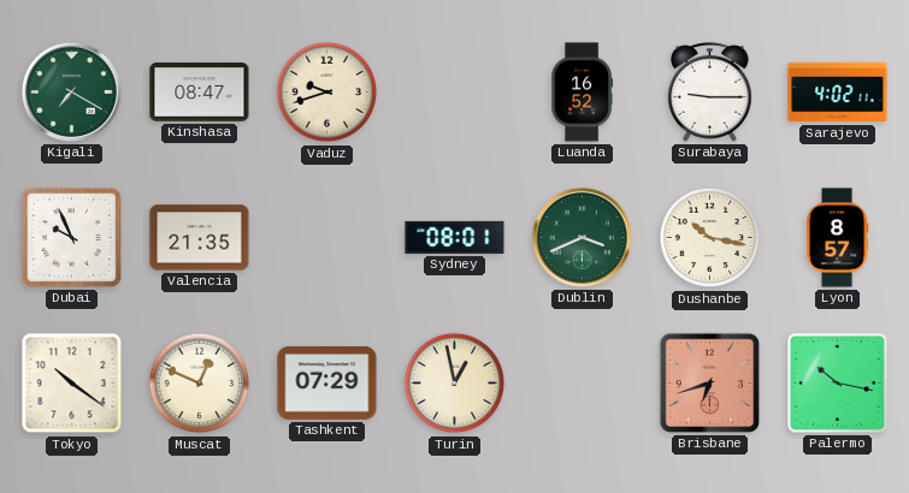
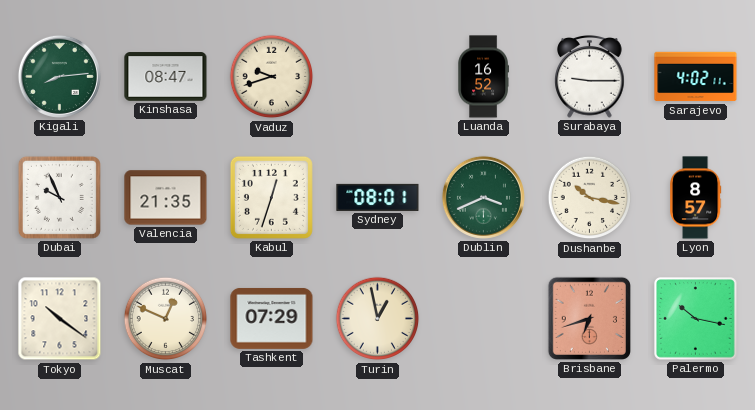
Kigali: 7:20 -> 8:14
Kabul: none -> 12:33
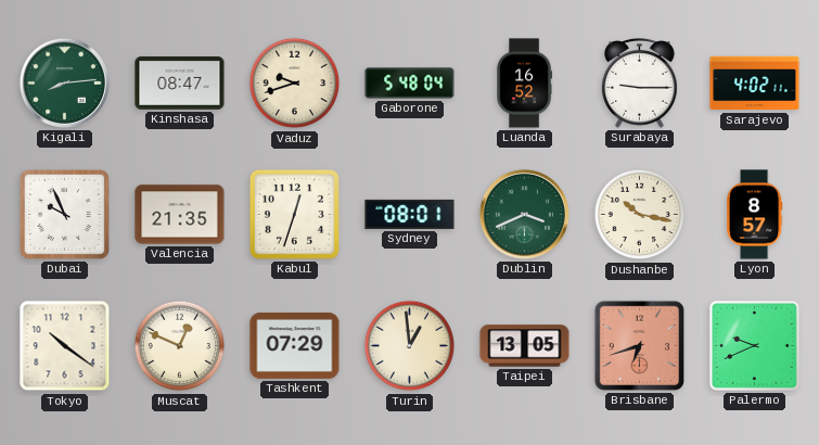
Gaborone: none -> 5:48
Turin: 12:58 -> 12:59
Taipei: none -> 13:05
Palermo: 10:17 -> 9:41
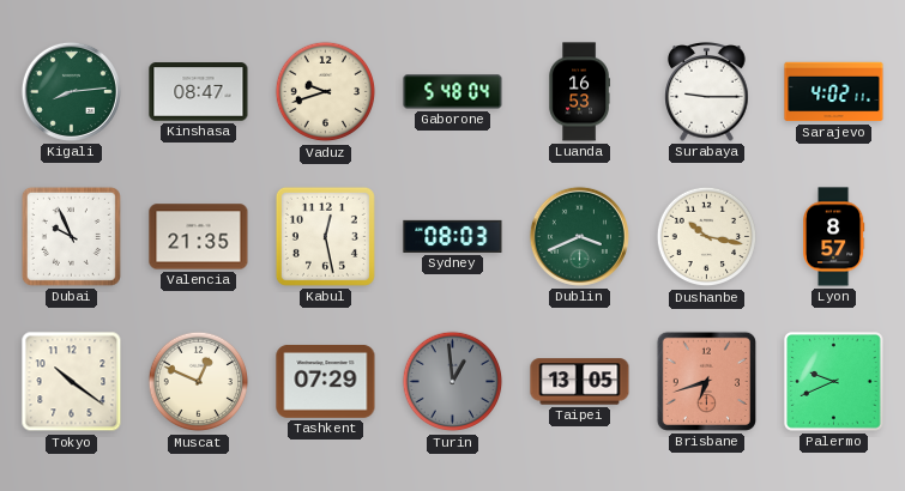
Luanda: 16:52 -> 16:53
Kabul: 12:33 -> 12:28
Sydney: 08:01 -> 08:03
Turin dial: cream -> grey
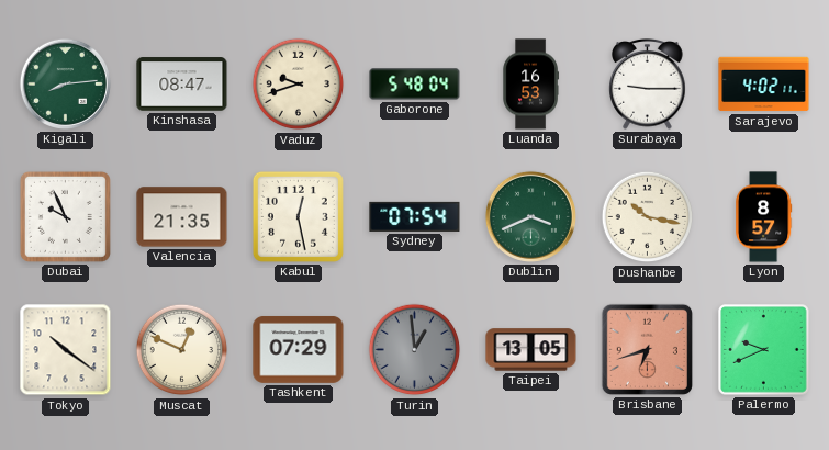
Sydney: 08:03 -> 07:54
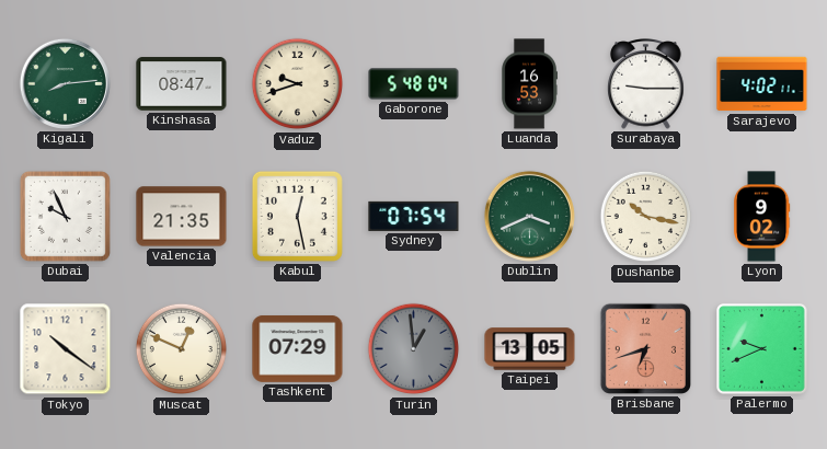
Lyon: 8:57 -> 9:02
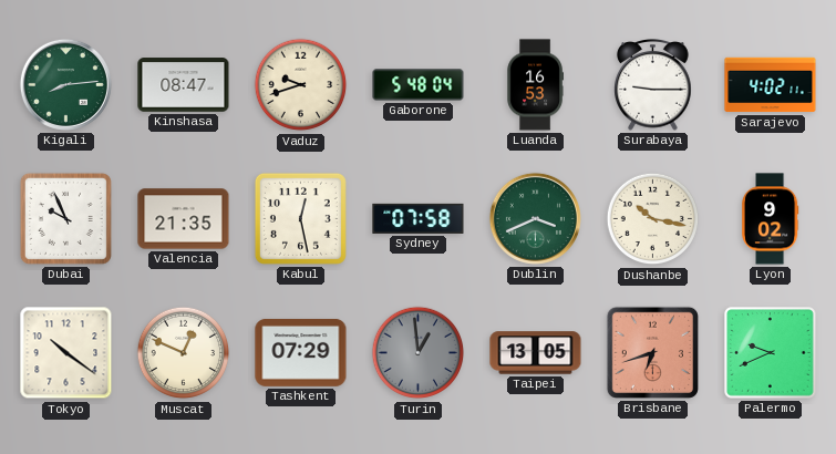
Sydney: 07:54 -> 07:58
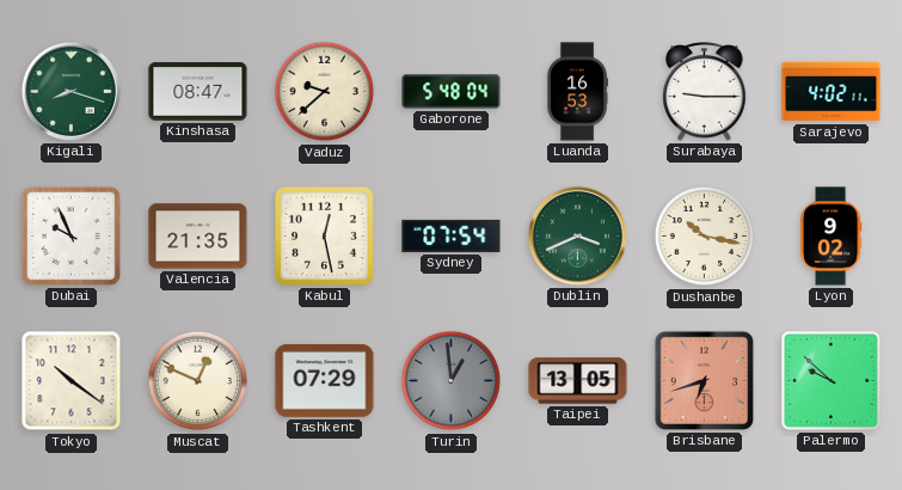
Kigali: 8:14 -> 8:18
Vaduz: 9:42 -> 9:38
Sydney: 07:58 -> 07:54
Palermo: 9:41 -> 9:52
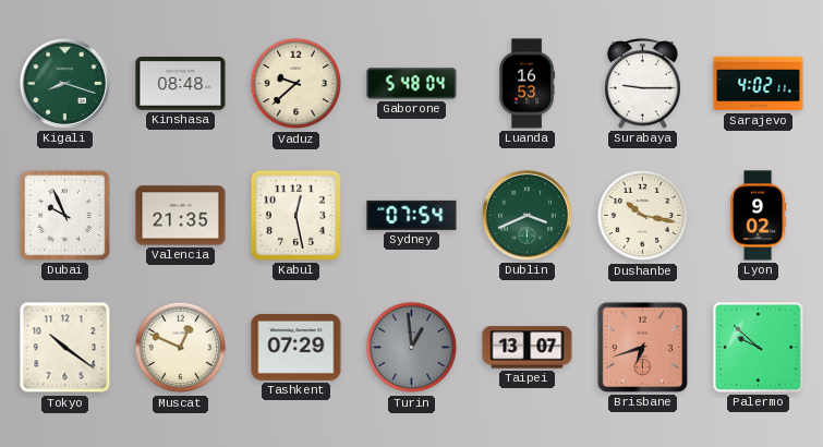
Kinshasa: 08:47 -> 08:48
Taipei: 13:05 -> 13:07
